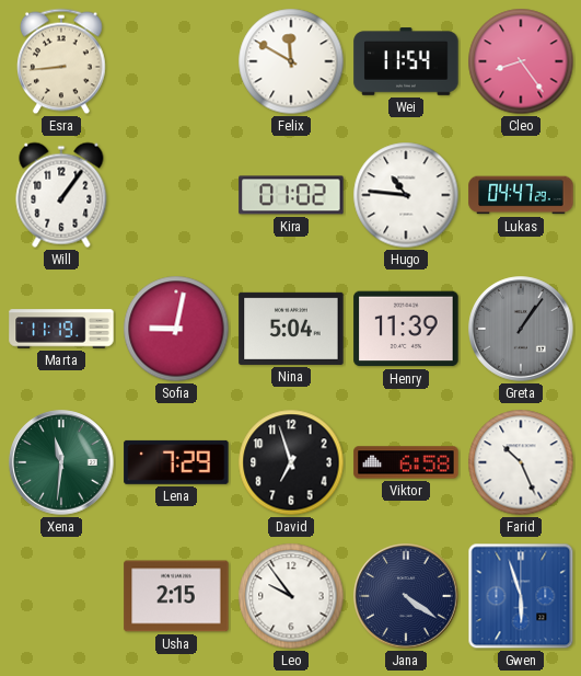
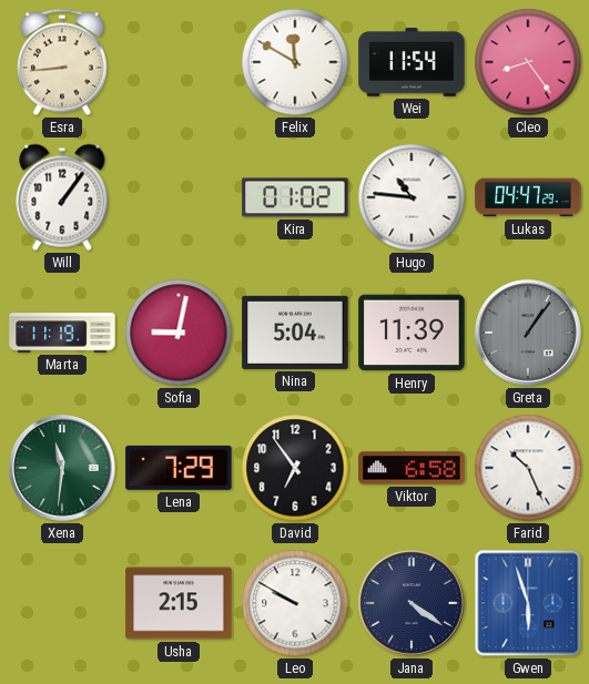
David: 6:57 -> 6:54
Leo: 9:54 -> 9:50
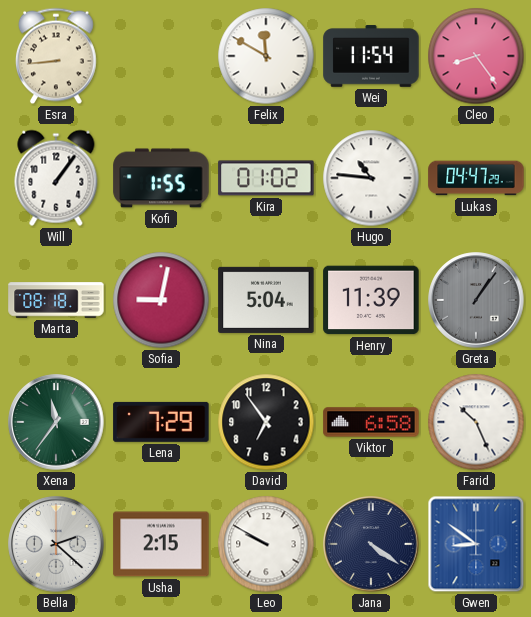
Kofi: none -> 1:55
Marta: 11:19 -> 08:18
Xena: 11:31 -> 11:36
Bella: none -> 2:22
Gwen: 5:57 -> 8:51
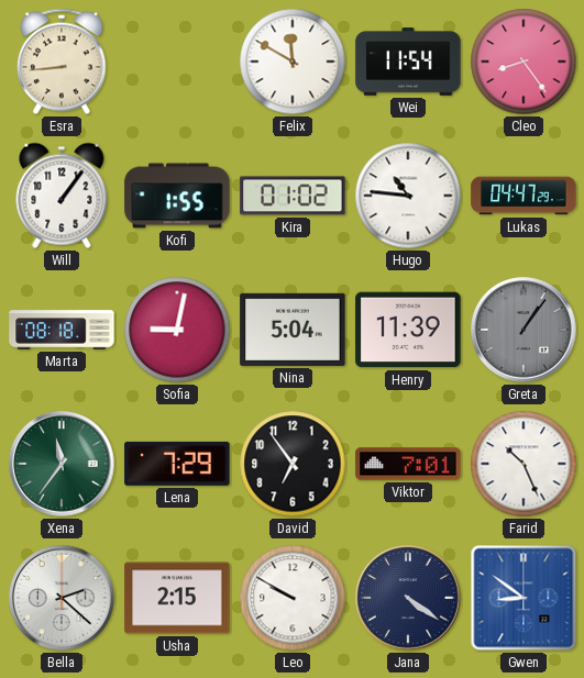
Viktor: 6:58 -> 7:01
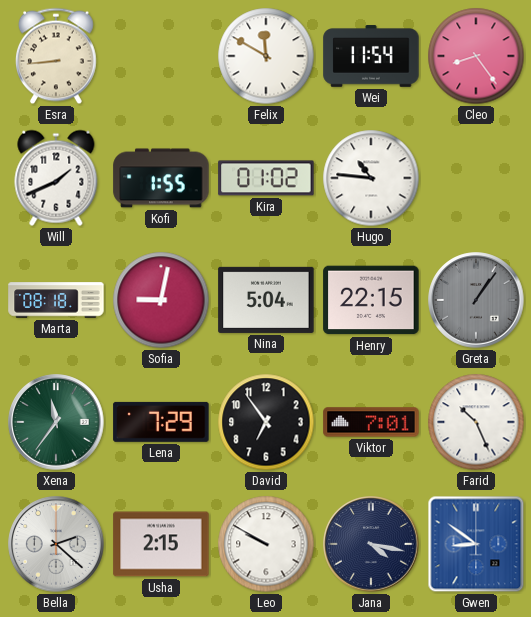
Will: 1:06 -> 1:41
Lukas: 04:47 -> none
Henry: 11:39 -> 22:15
Jana: 4:21 -> 4:17
